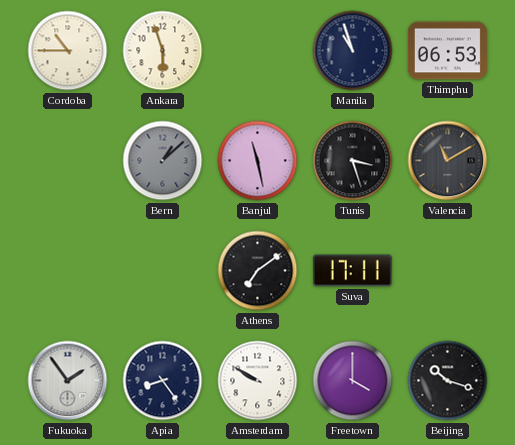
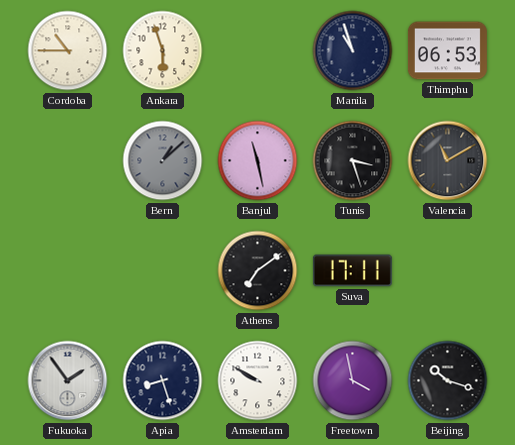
Apia: 8:24 -> 8:27
Freetown: 4:00 -> 3:58
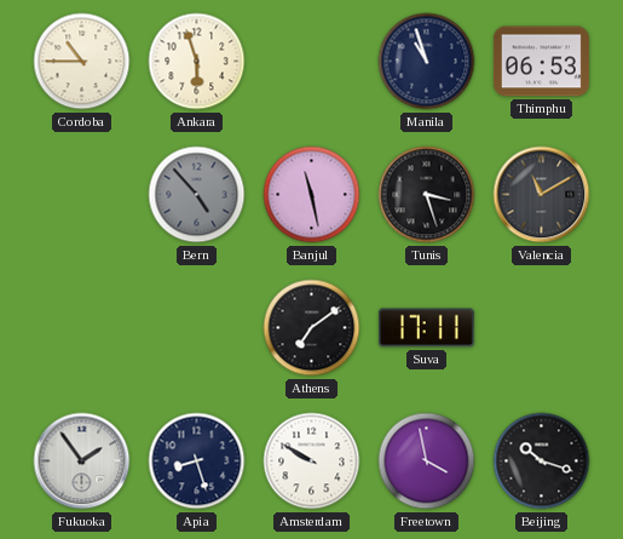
Bern: 1:08 -> 4:53
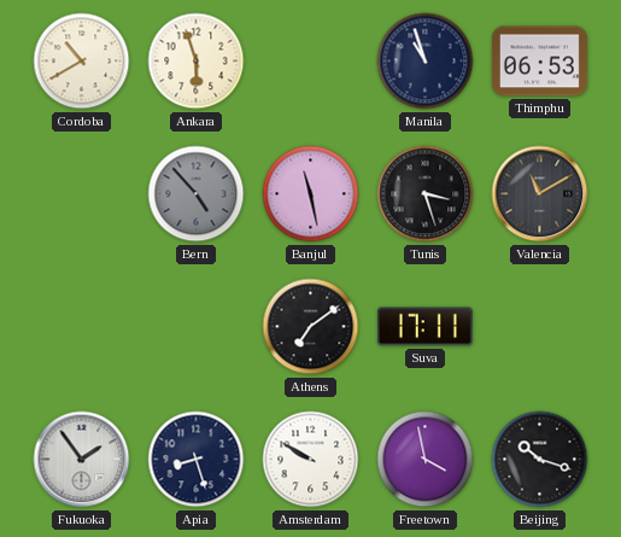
Cordoba: 10:45 -> 10:40
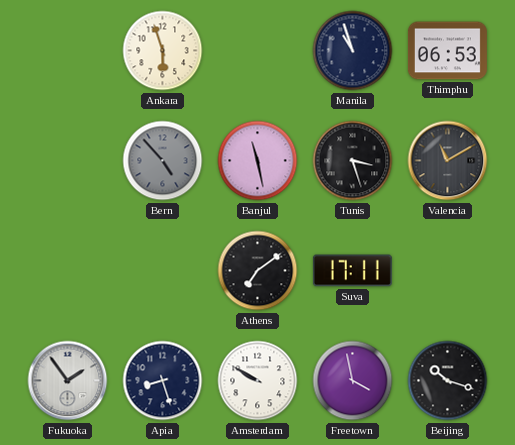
Cordoba: 10:40 -> none
